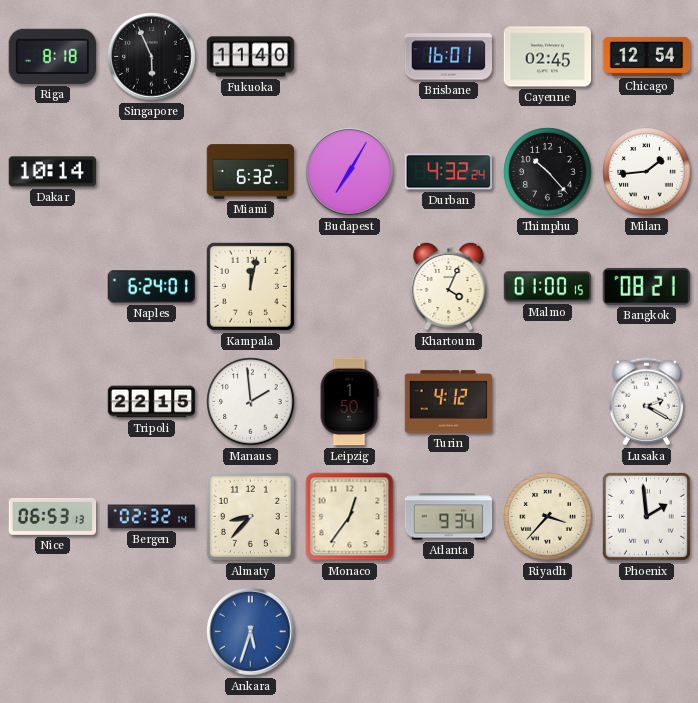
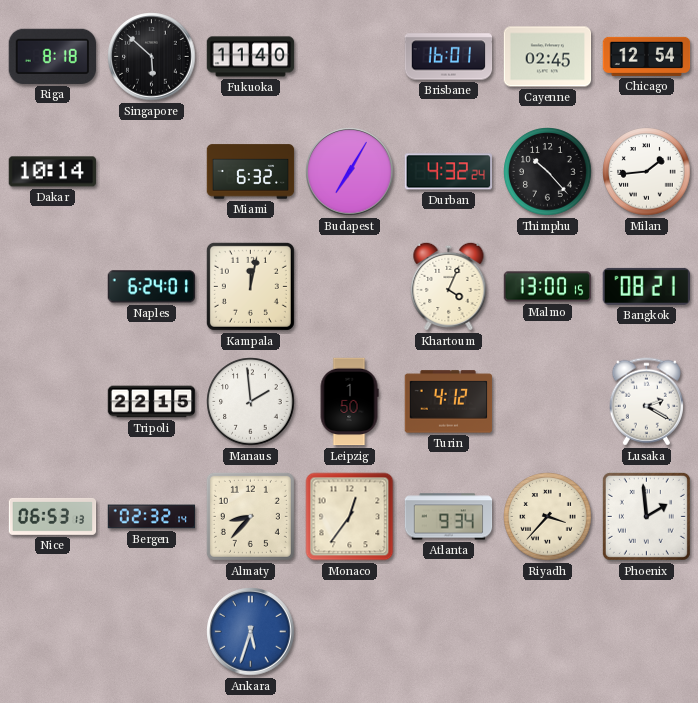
Singapore: 5:56 -> 5:52
Malmo: 01:00 -> 13:00
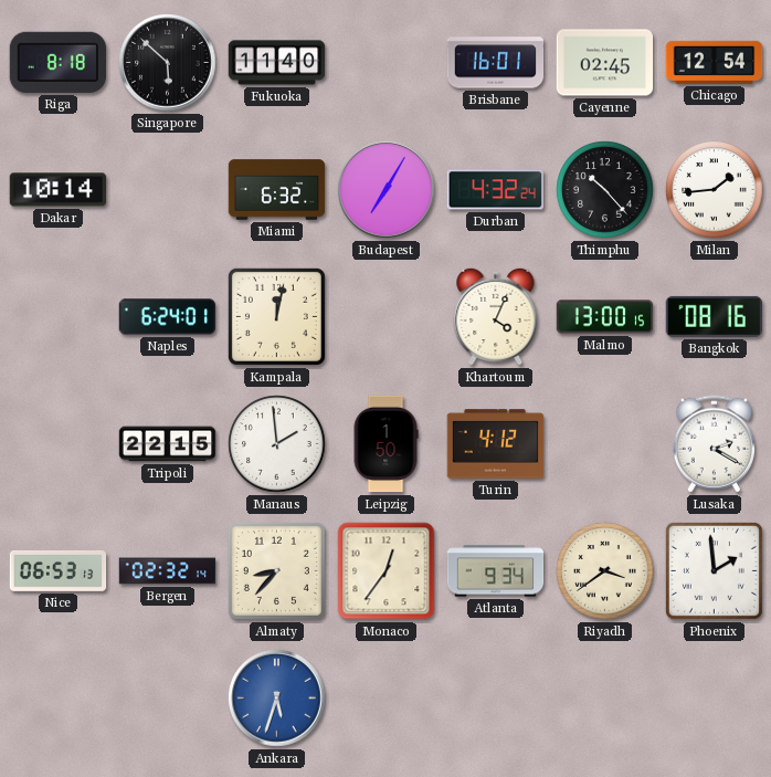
Bangkok: 08:21 -> 08:16
Riyadh: 3:37 -> 3:39
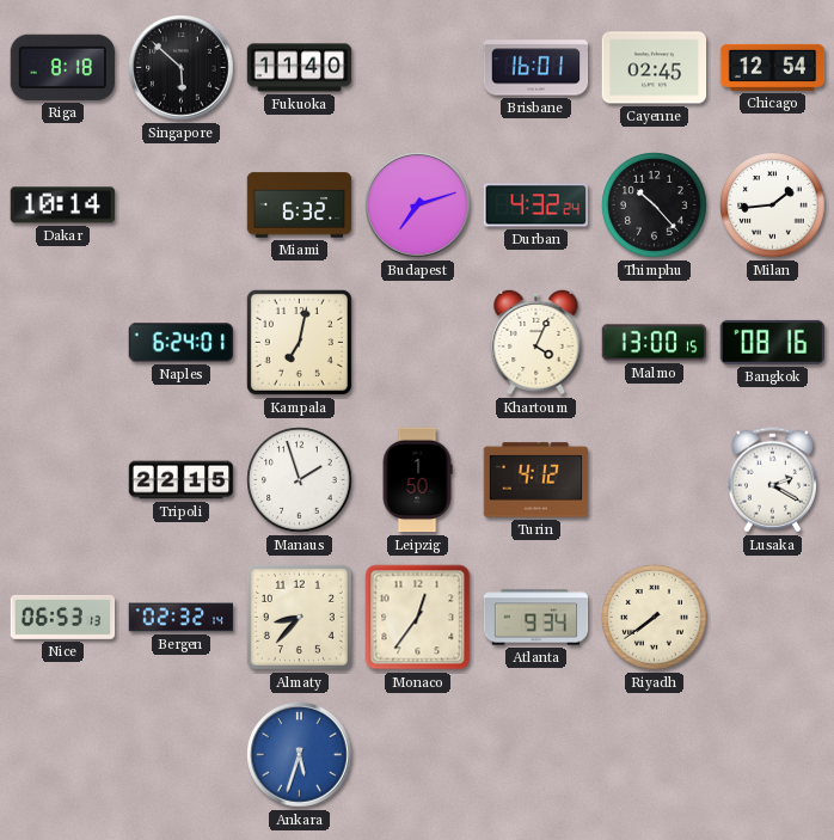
Budapest: 7:05 -> 7:12
Kampala: 12:02 -> 7:02
Manaus: 1:59 -> 1:57
Riyadh: 3:39 -> 7:39
Phoenix: 1:59 -> none
